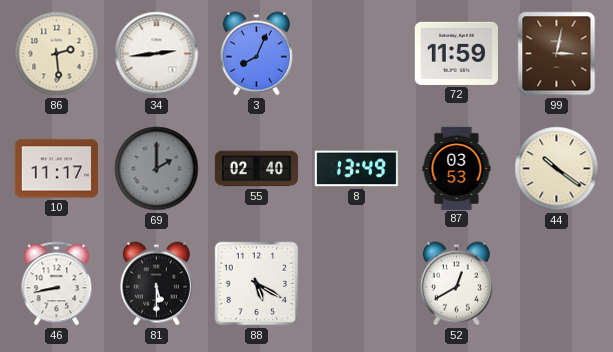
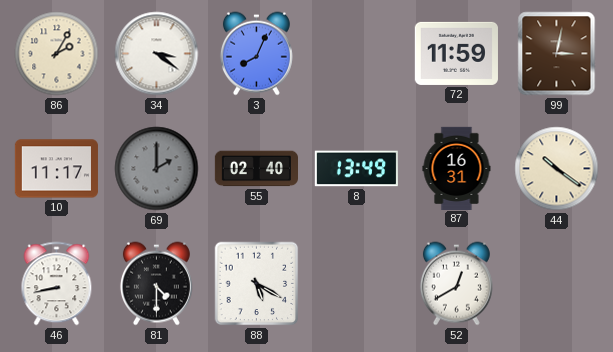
86: 2:29 -> 2:05
34: 2:44 -> 3:21
87: 03:53 -> 16:31
81: 5:30 -> 4:30
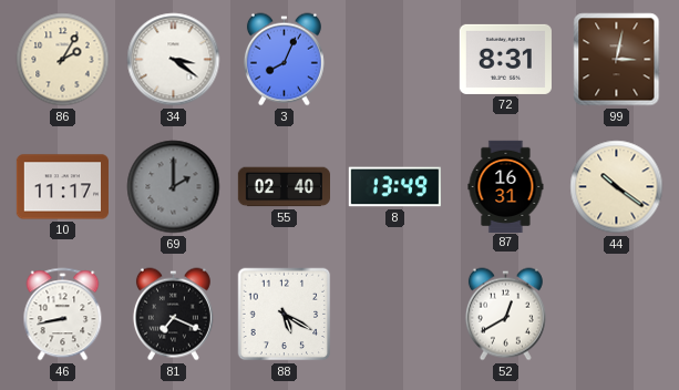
72: 11:59 -> 8:31
81: 4:30 -> 7:19
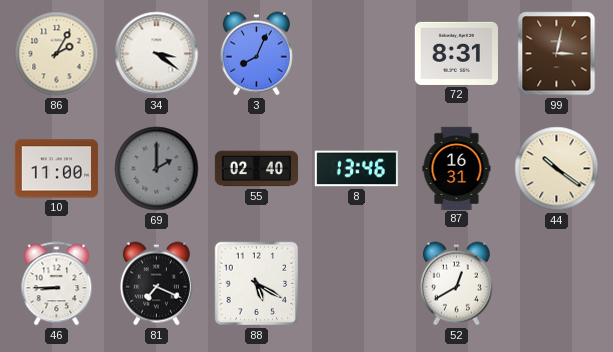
10: 11:17 -> 11:00
8: 13:49 -> 13:46
46: 8:43 -> 8:45
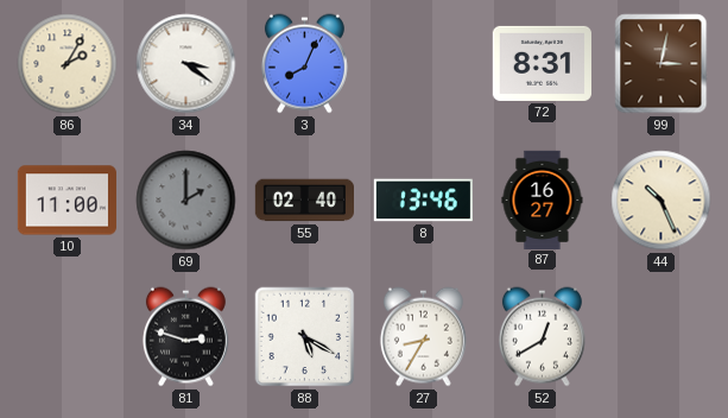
87: 16:31 -> 16:27
44: 10:21 -> 10:26
46: 8:45 -> none
81: 7:19 -> 2:48
27: none -> 8:35
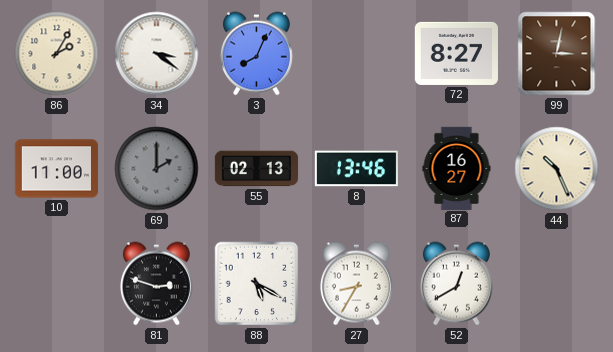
72: 8:31 -> 8:27
55: 02:40 -> 02:13
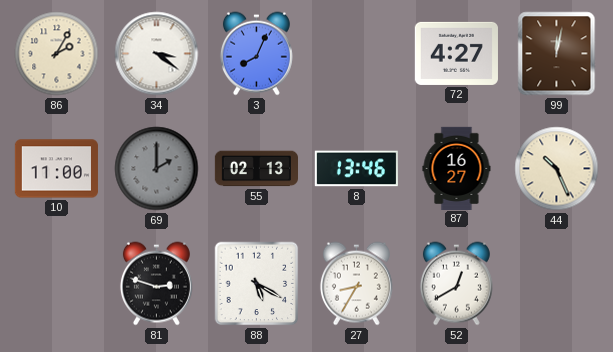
72: 8:27 -> 4:27
99: 3:02 -> 12:02
